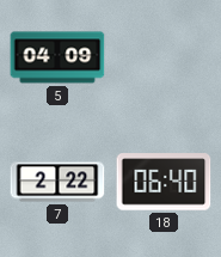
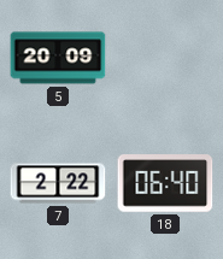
5: 04:09 -> 20:09
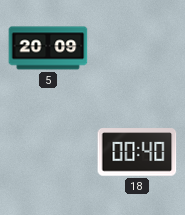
7: 2:22 -> none
18: 06:40 -> 00:40
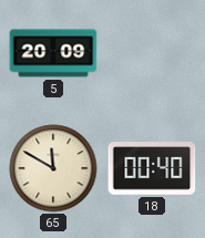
65: none -> 11:50
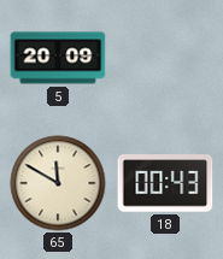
18: 00:40 -> 00:43
